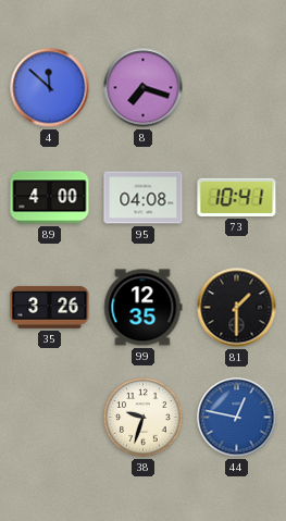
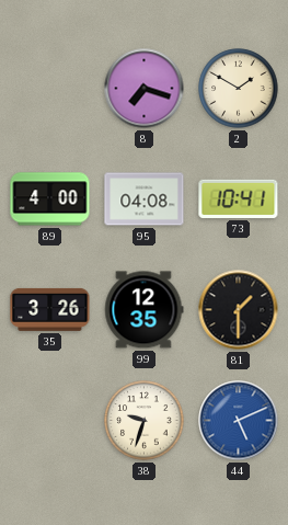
4: 11:52 -> none
2: none -> 1:50
44: 12:47 -> 5:11
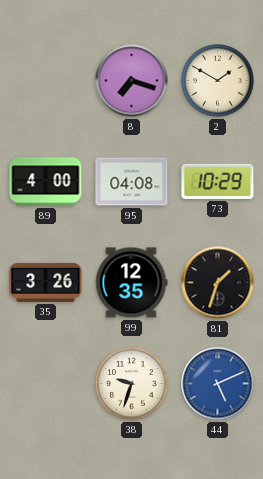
73: 10:41 -> 10:29
81: 1:30 -> 1:33
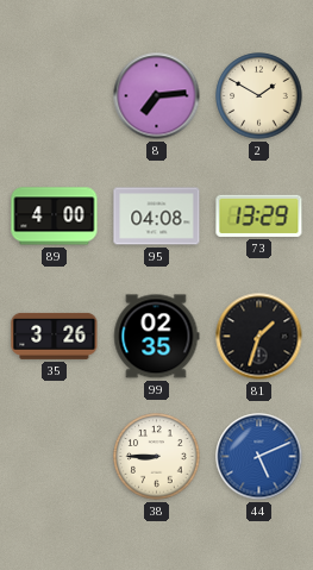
8: 7:18 -> 7:14
73: 10:29 -> 13:29
99: 12:35 -> 02:35
38: 9:33 -> 8:45
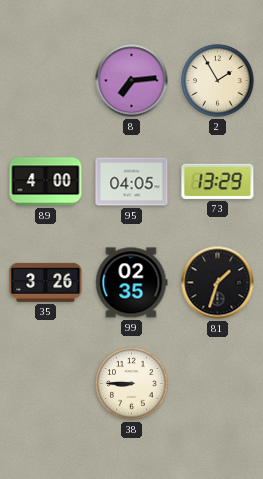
2: 1:50 -> 1:55
95: 04:08 -> 04:05
44: 5:11 -> none
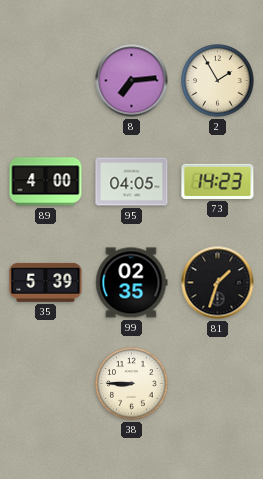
73: 13:29 -> 14:23
35: 3:26 -> 5:39
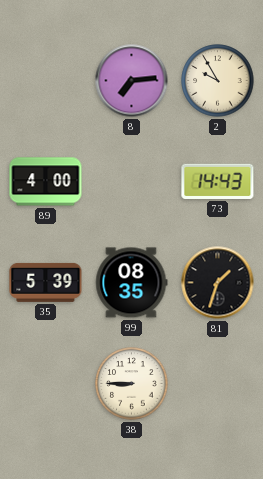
2: 1:55 -> 9:55
95: 04:05 -> none
73: 14:23 -> 14:43
99: 02:35 -> 08:35
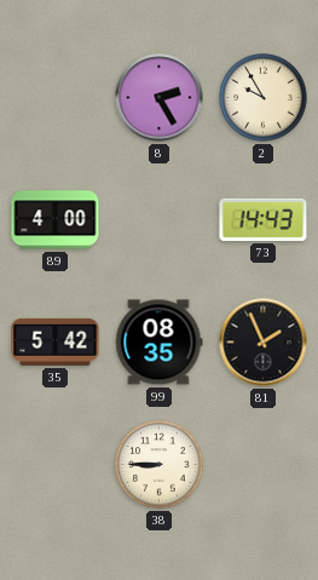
8: 7:14 -> 2:25
35: 5:39 -> 5:42
81: 1:33 -> 1:56
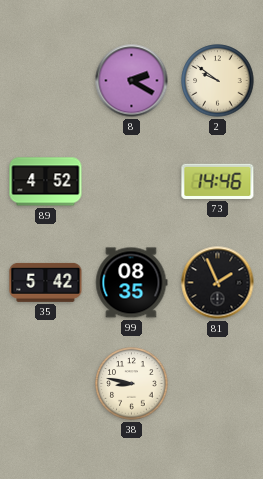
8: 2:25 -> 2:20
2: 9:55 -> 9:51
89: 4:00 -> 4:52
73: 14:43 -> 14:46
38: 8:45 -> 8:47
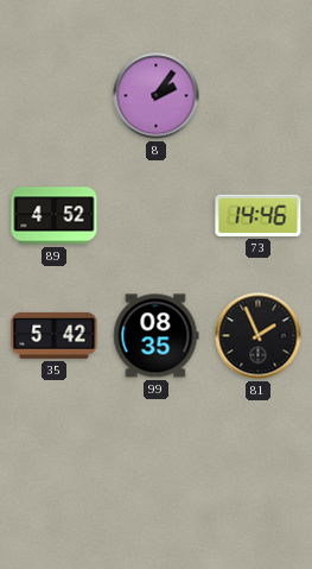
8: 2:20 -> 2:06
2: 9:51 -> none
38: 8:47 -> none
